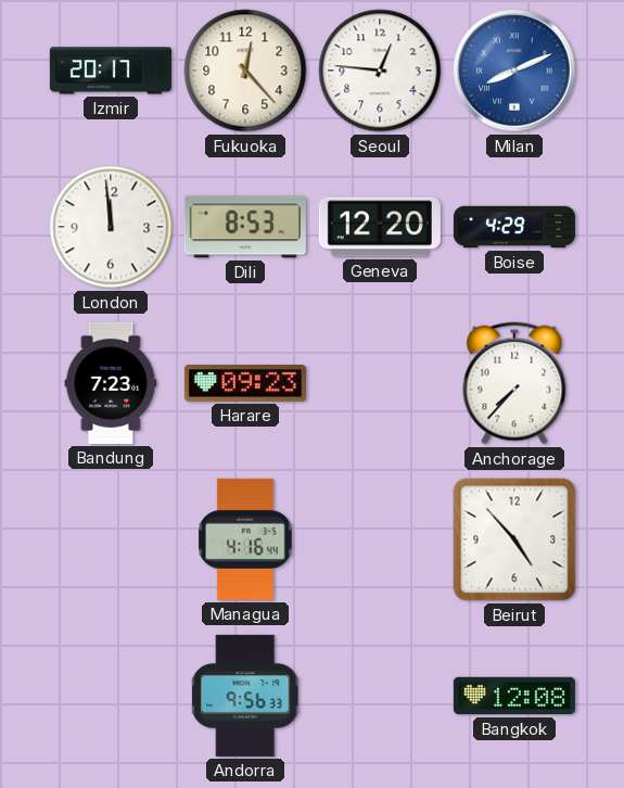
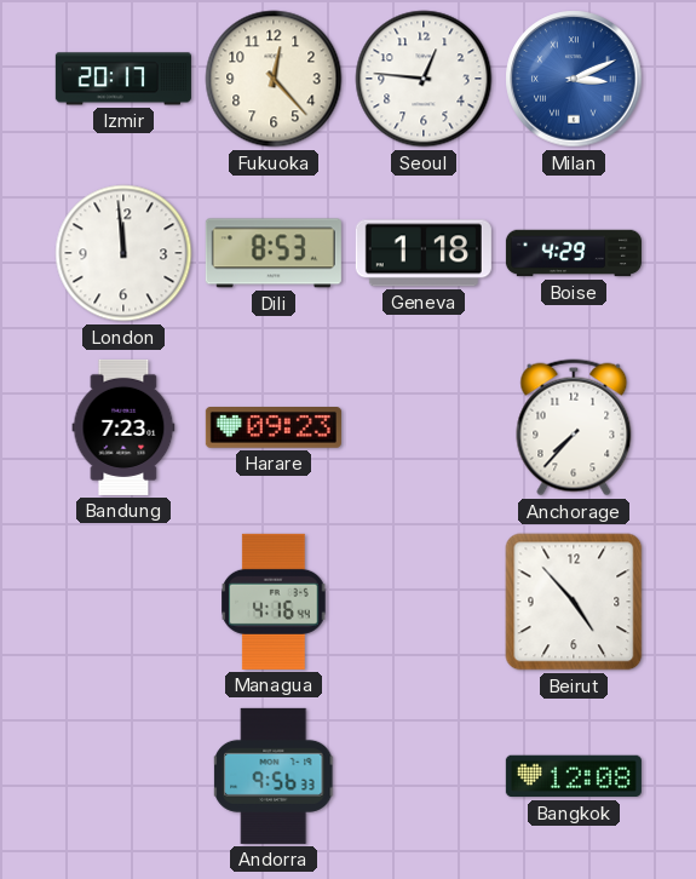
Milan: 8:11 -> 3:11
Geneva: 12:20 -> 1:18
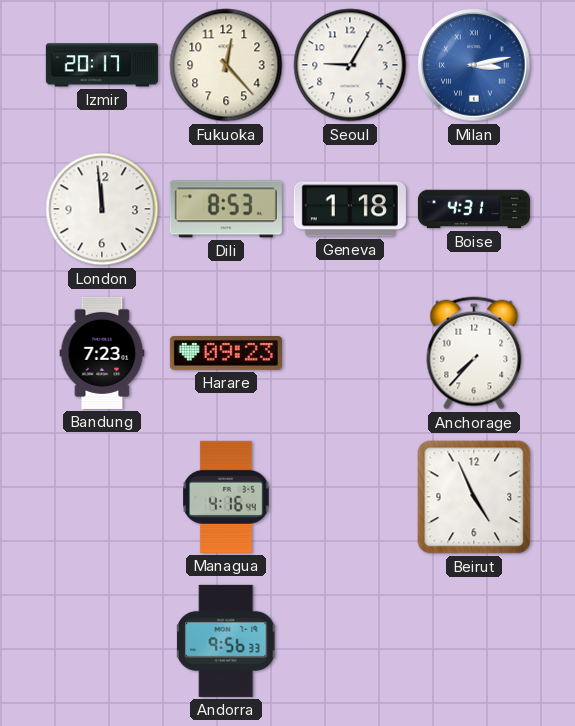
Seoul: 12:46 -> 9:05
Milan: 3:11 -> 3:13
Boise: 4:29 -> 4:31
Beirut: 4:53 -> 4:56
Bangkok: 12:08 -> none
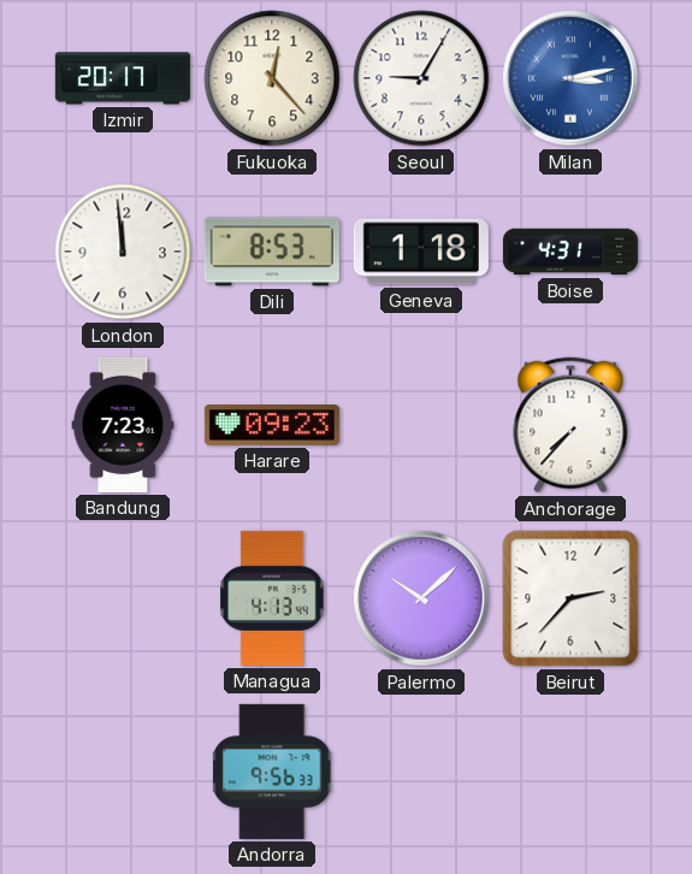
Managua: 4:16 -> 4:13
Palermo: none -> 10:08
Beirut: 4:56 -> 2:37
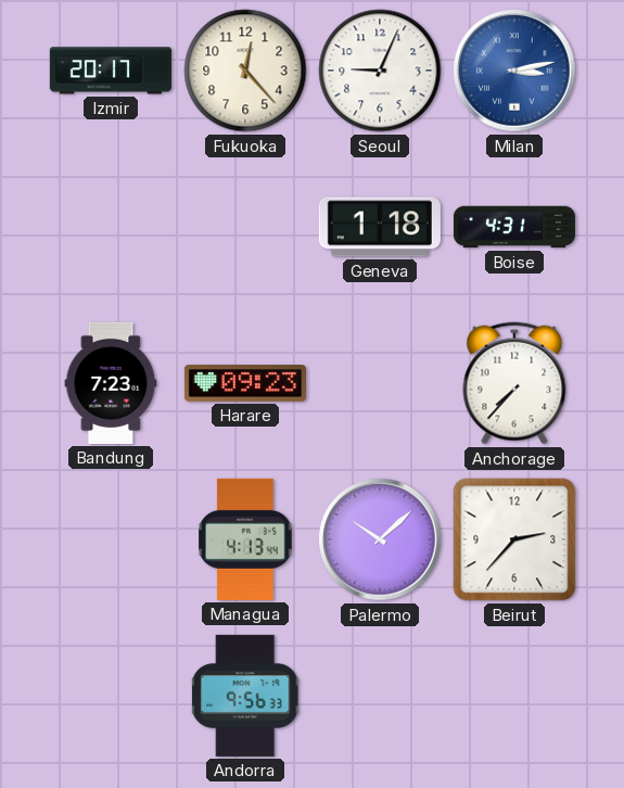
Seoul: 9:05 -> 9:04
London: 11:59 -> none
Dili: 8:53 -> none
